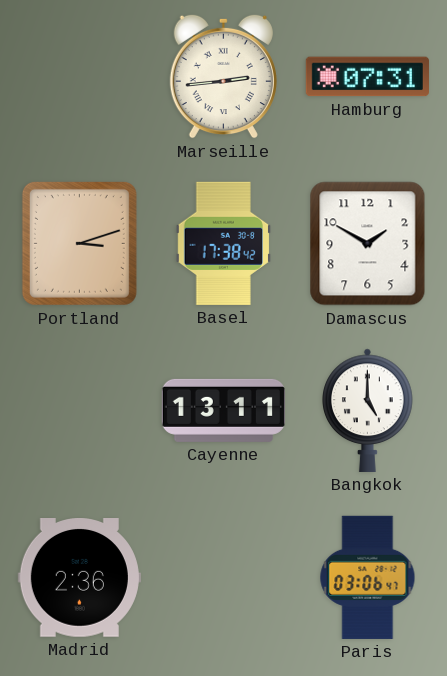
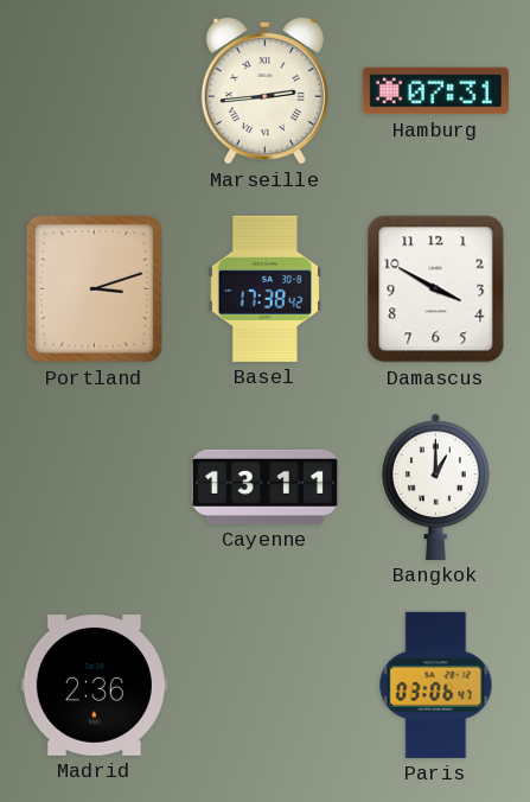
Damascus: 1:50 -> 3:50
Bangkok: 5:00 -> 1:00
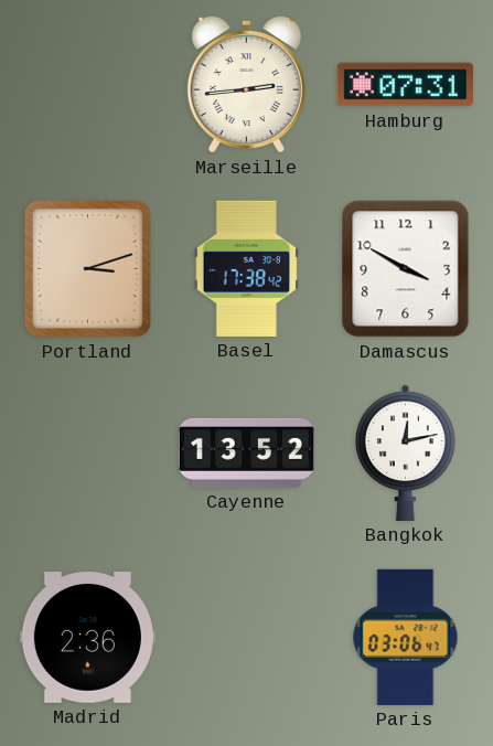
Cayenne: 13:11 -> 13:52
Bangkok: 1:00 -> 12:13
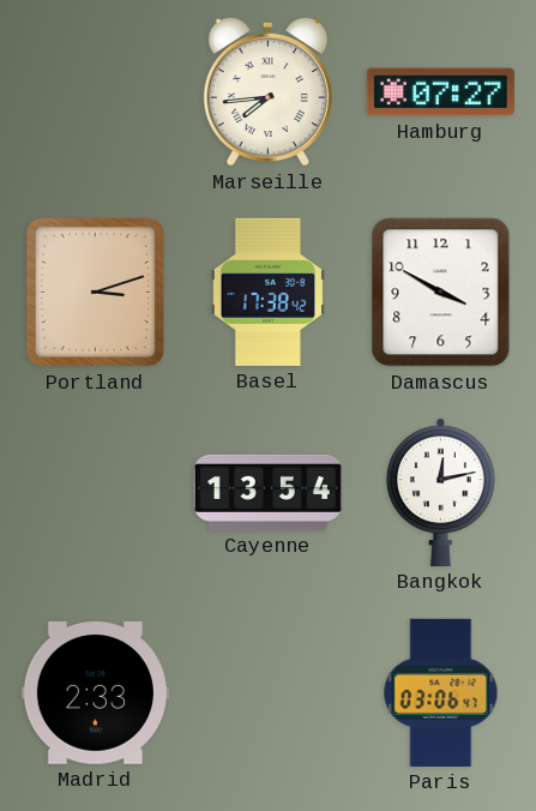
Marseille: 2:44 -> 7:44
Hamburg: 07:31 -> 07:27
Cayenne: 13:52 -> 13:54
Madrid: 2:36 -> 2:33
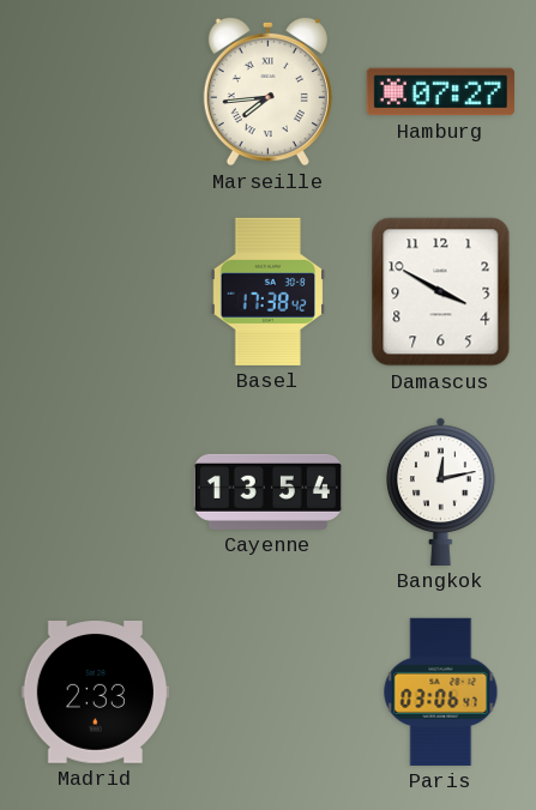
Portland: 3:12 -> none
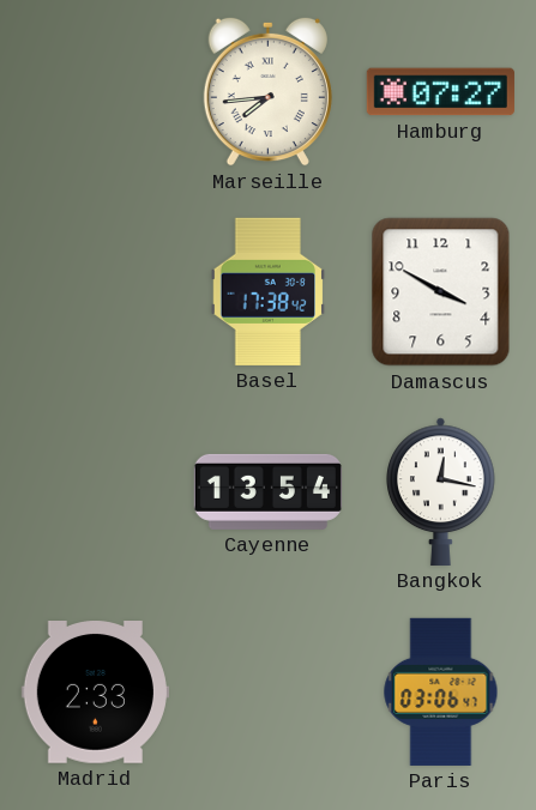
Bangkok: 12:13 -> 12:17
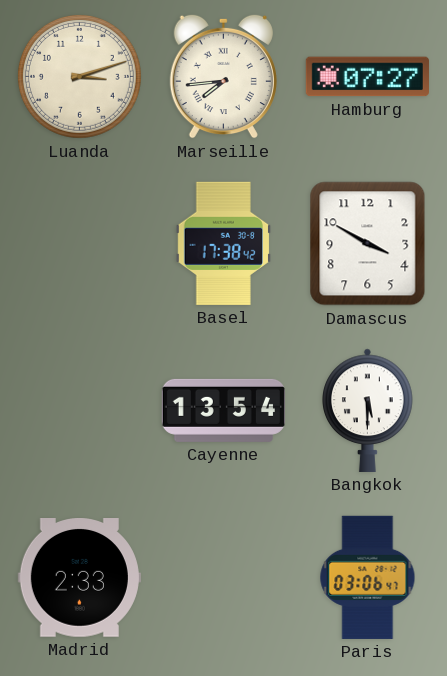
Luanda: none -> 3:12
Bangkok: 12:17 -> 5:30
